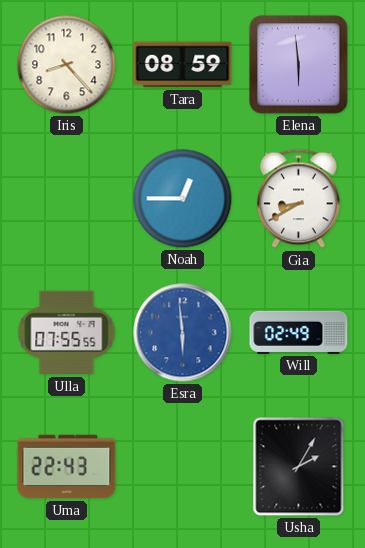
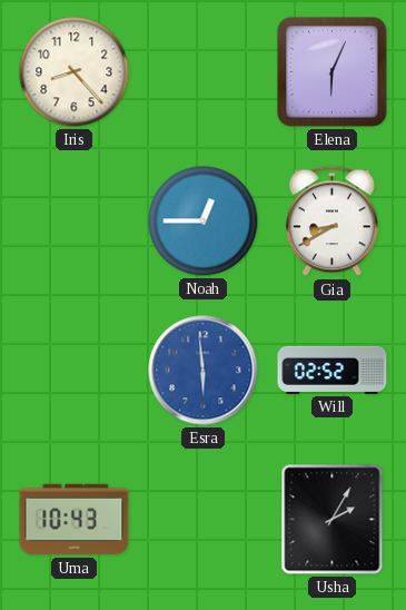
Tara: 08:59 -> none
Elena: 5:59 -> 6:04
Ulla: 07:55 -> none
Will: 02:49 -> 02:52
Uma: 22:43 -> 10:43
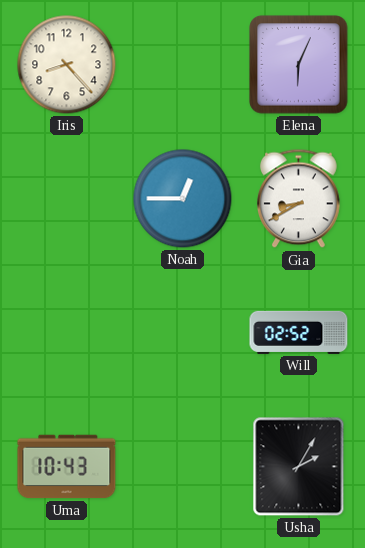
Esra: 5:59 -> none
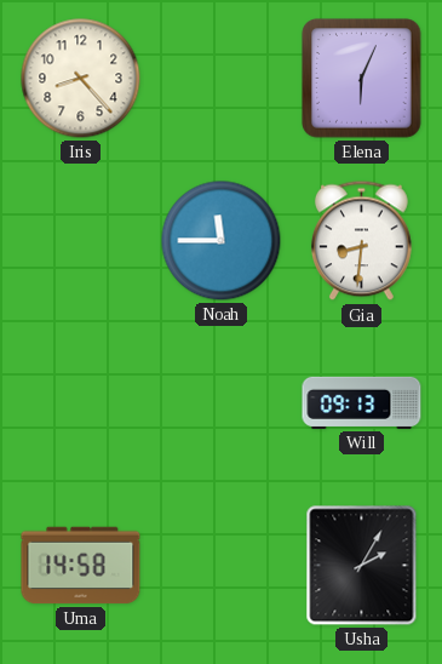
Noah: 12:45 -> 11:45
Gia: 8:40 -> 8:31
Will: 02:52 -> 09:13
Uma: 10:43 -> 14:58
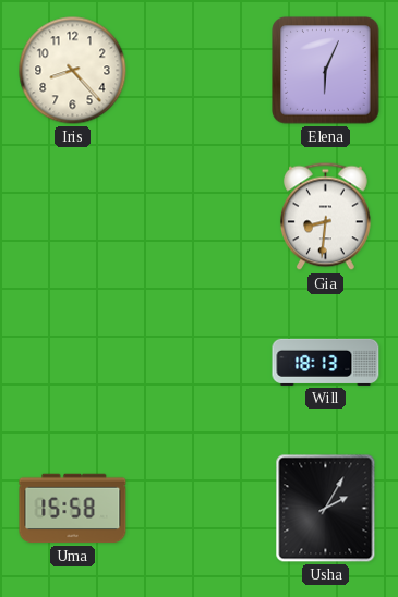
Noah: 11:45 -> none
Will: 09:13 -> 18:13
Uma: 14:58 -> 15:58
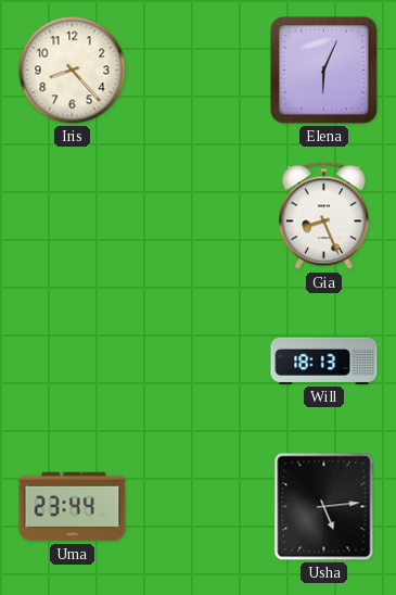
Gia: 8:31 -> 8:26
Uma: 15:58 -> 23:44
Usha: 2:05 -> 5:14
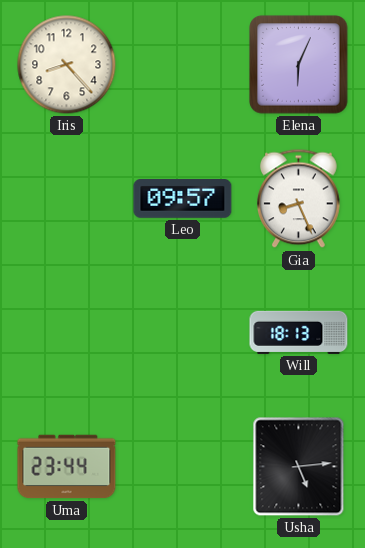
Leo: none -> 09:57
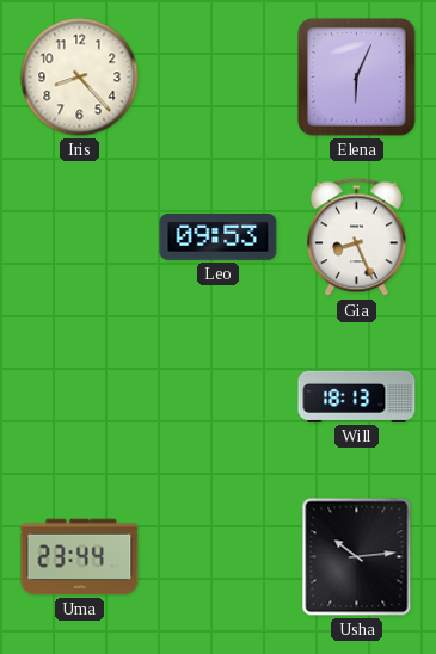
Leo: 09:57 -> 09:53
Usha: 5:14 -> 10:14
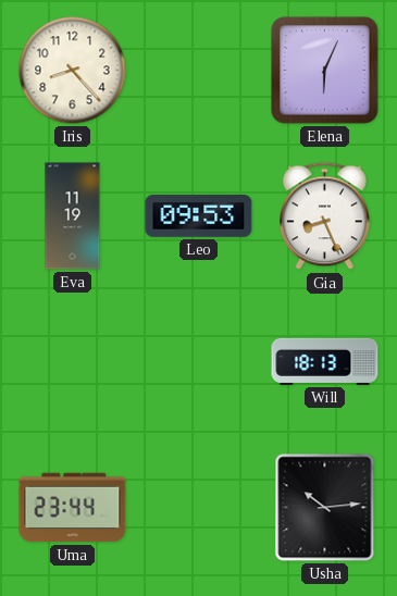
Eva: none -> 11:19
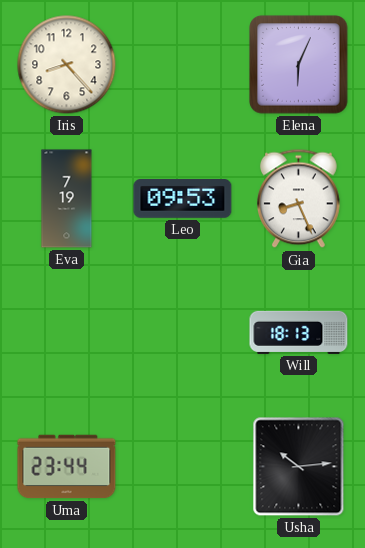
Eva: 11:19 -> 7:19
